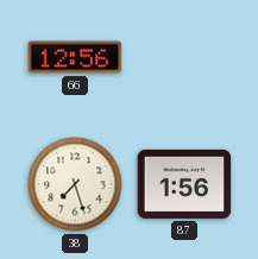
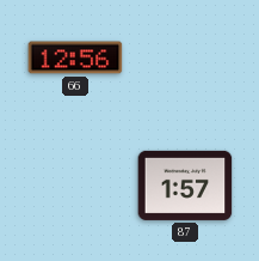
38: 7:27 -> none
87: 1:56 -> 1:57
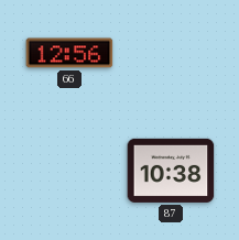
87: 1:57 -> 10:38
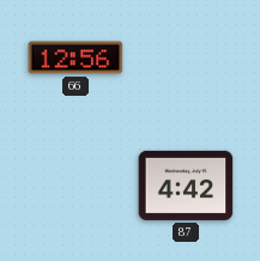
87: 10:38 -> 4:42
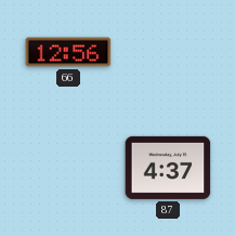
87: 4:42 -> 4:37
